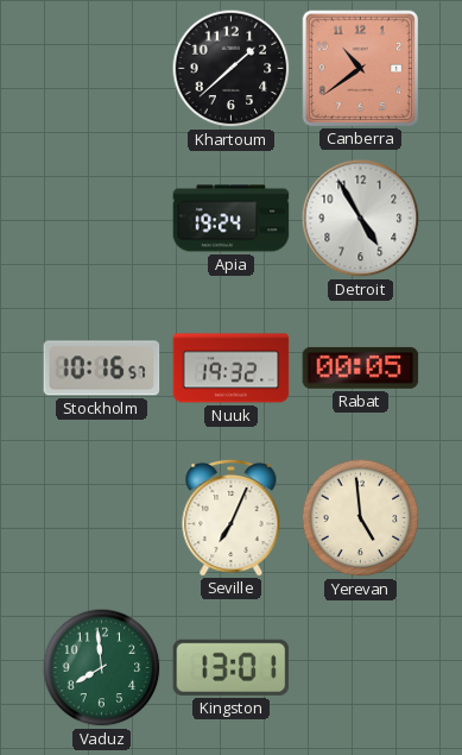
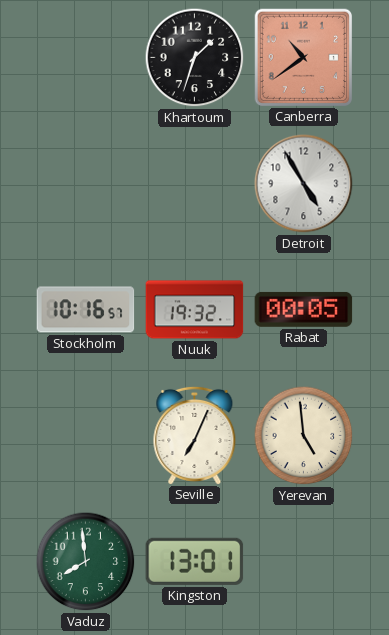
Khartoum: 1:38 -> 1:33
Apia: 19:24 -> none
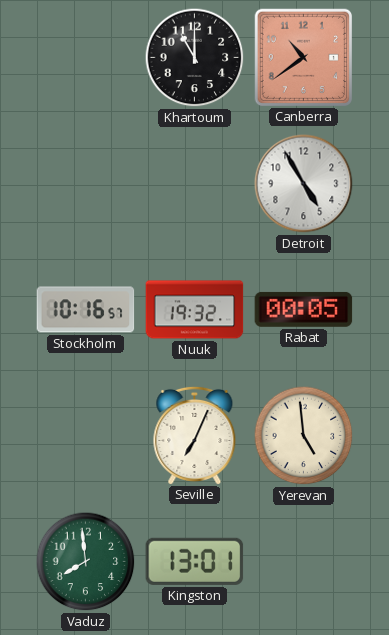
Khartoum: 1:33 -> 11:00
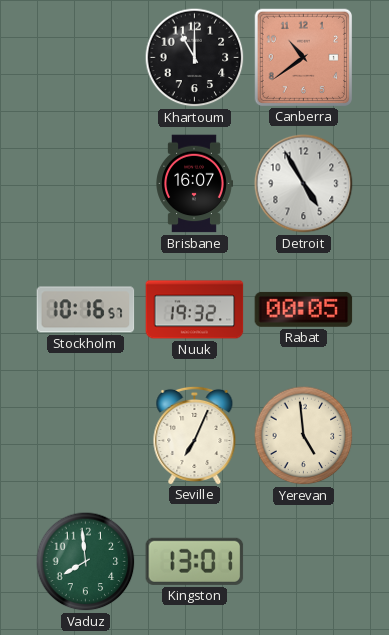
Brisbane: none -> 16:07
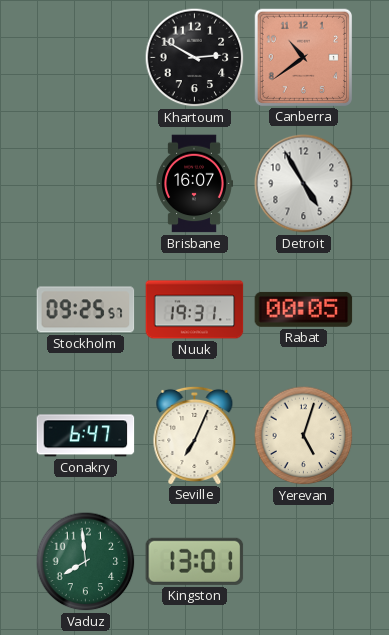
Khartoum: 11:00 -> 2:50
Stockholm: 10:16 -> 09:25
Nuuk: 19:32 -> 19:31
Conakry: none -> 6:47
Yerevan: 4:59 -> 5:03
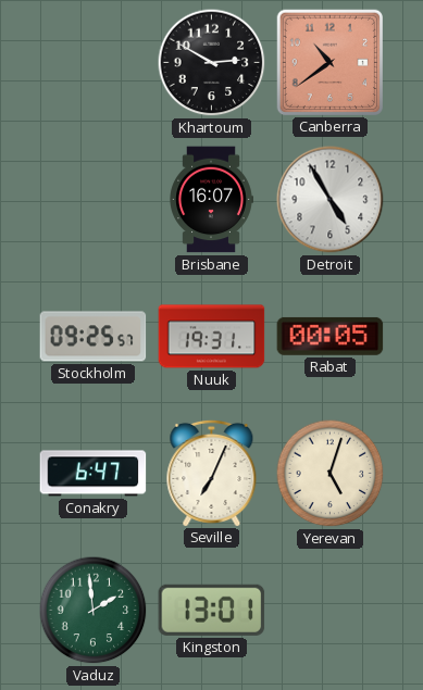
Vaduz: 7:59 -> 1:59
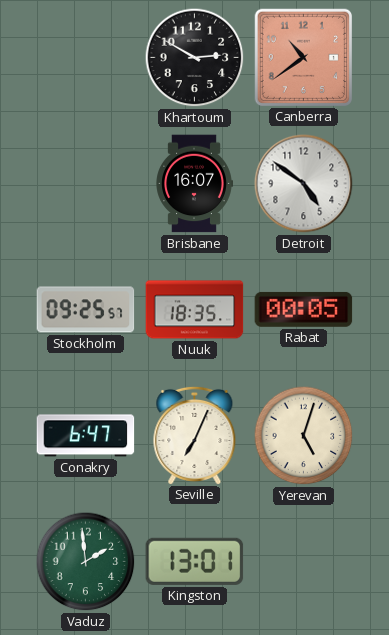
Detroit: 4:55 -> 4:51
Nuuk: 19:31 -> 18:35
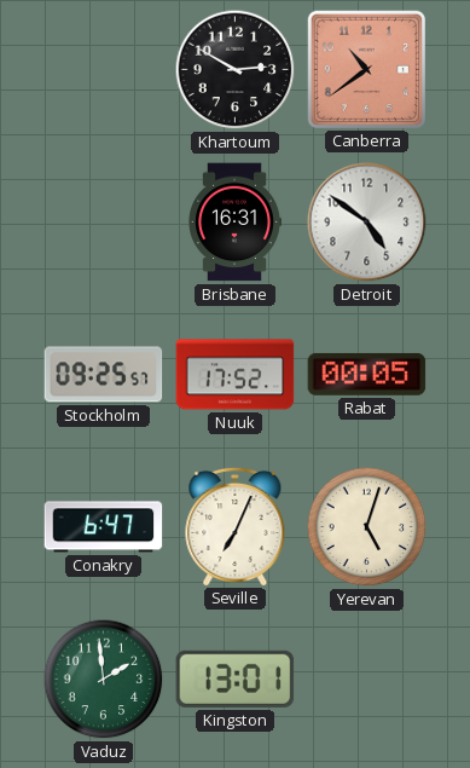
Brisbane: 16:07 -> 16:31
Nuuk: 18:35 -> 17:52
